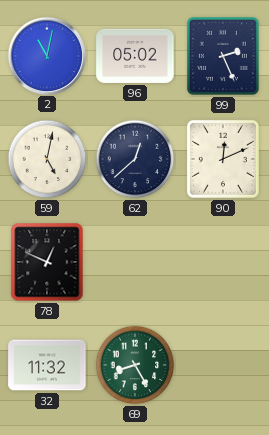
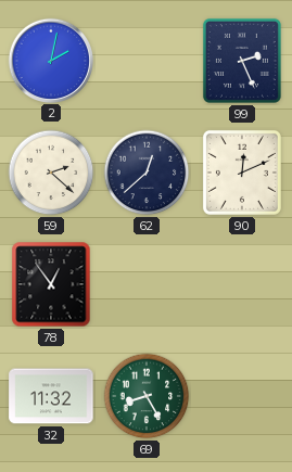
2: 11:02 -> 2:02
96: 05:02 -> none
59: 5:02 -> 2:22
78: 12:49 -> 12:54
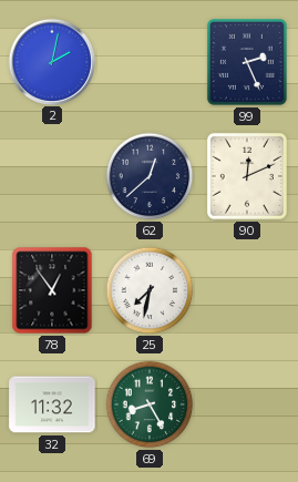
59: 2:22 -> none
25: none -> 7:32
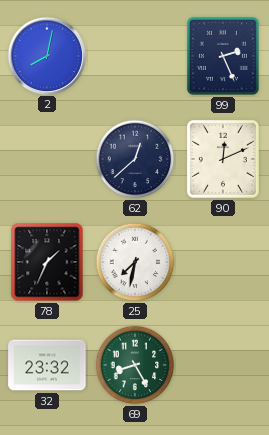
2: 2:02 -> 8:02
78: 12:54 -> 1:34
32: 11:32 -> 23:32
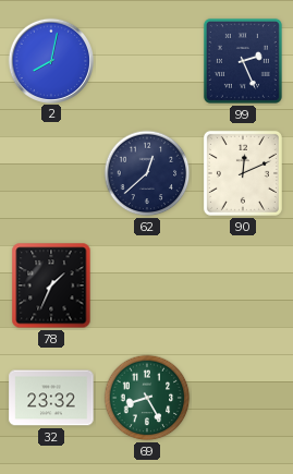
25: 7:32 -> none
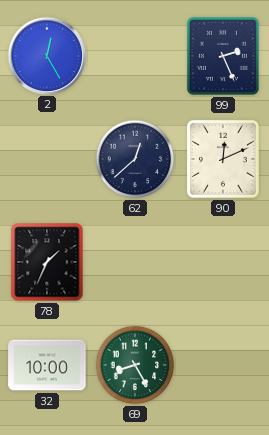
2: 8:02 -> 12:25
32: 23:32 -> 10:00
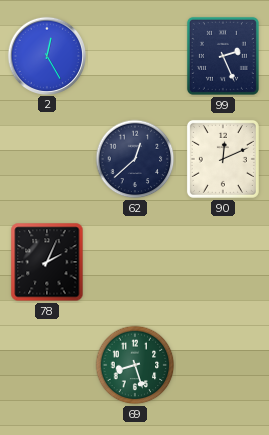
78: 1:34 -> 2:04
32: 10:00 -> none
69: 8:25 -> 8:27
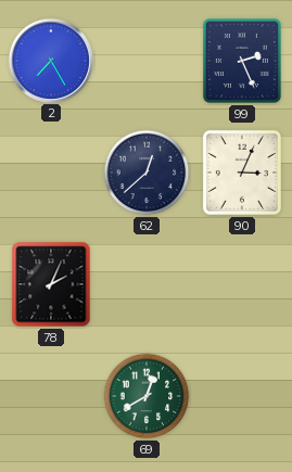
2: 12:25 -> 7:25
90: 12:11 -> 3:04
69: 8:27 -> 12:40
